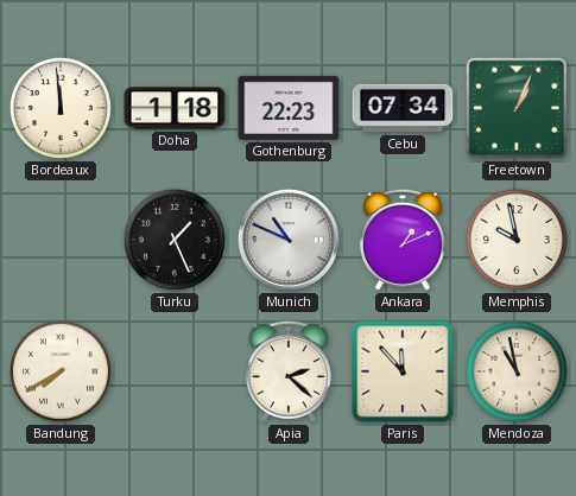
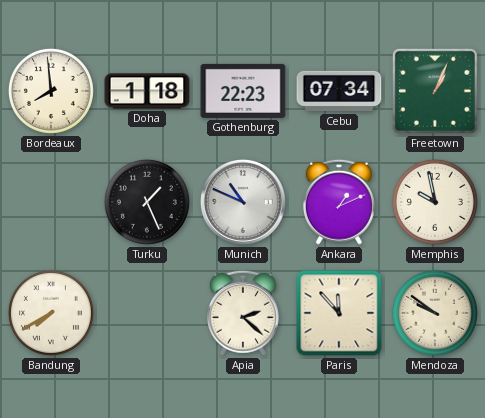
Bordeaux: 11:59 -> 7:59
Mendoza: 10:58 -> 9:51
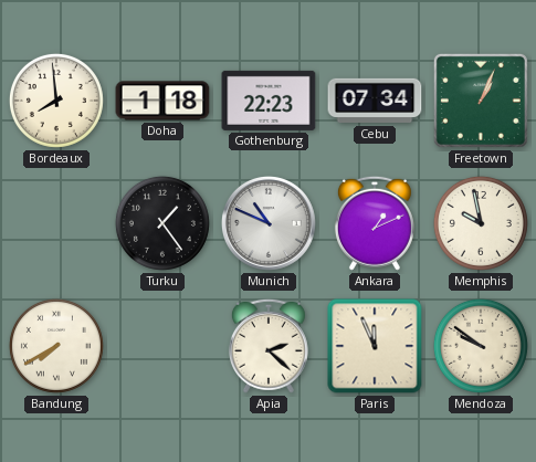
Turku: 1:26 -> 1:24
Paris: 11:53 -> 11:56
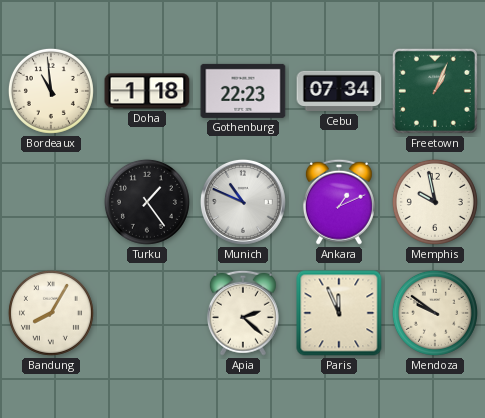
Bordeaux: 7:59 -> 10:59
Bandung: 7:40 -> 8:05
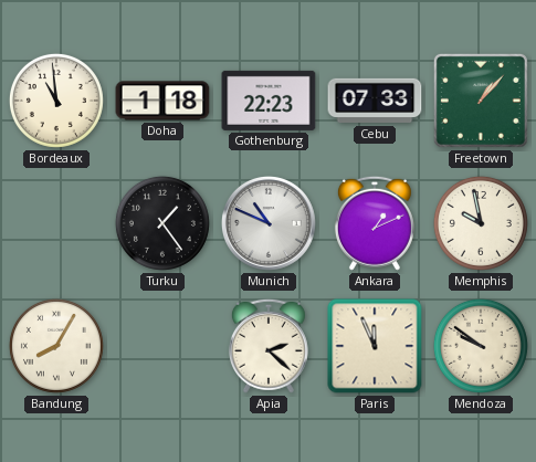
Cebu: 07:34 -> 07:33
Freetown: 1:04 -> 1:07
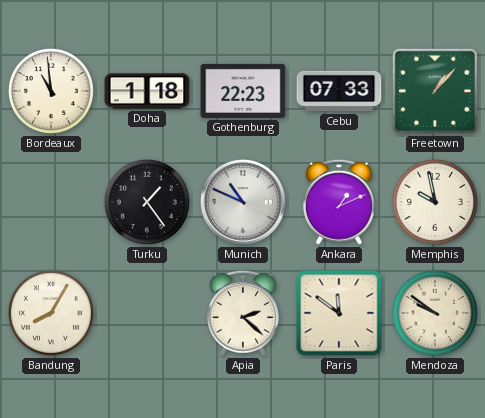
Paris: 11:56 -> 11:51
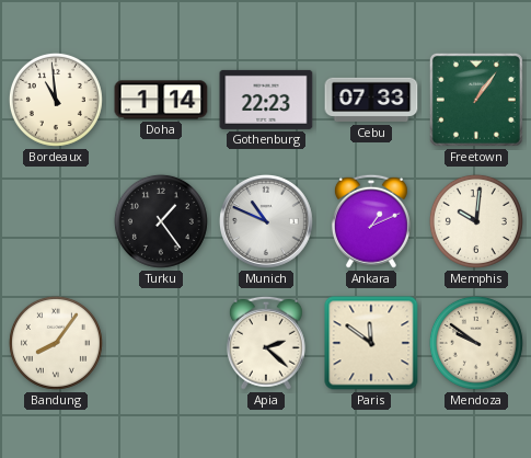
Doha: 1:18 -> 1:14
Freetown: 1:07 -> 1:06
Memphis: 9:58 -> 10:01
Bandung: 8:05 -> 8:06
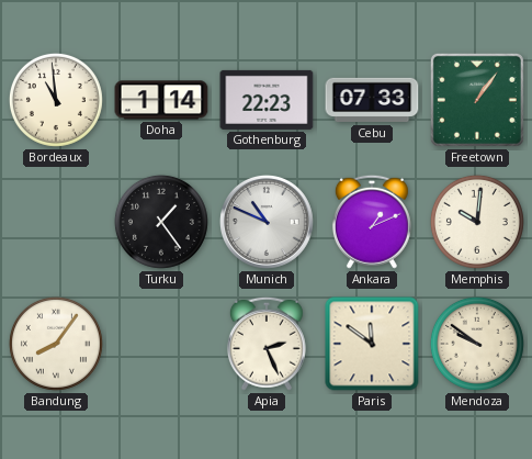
Apia: 2:22 -> 2:26
